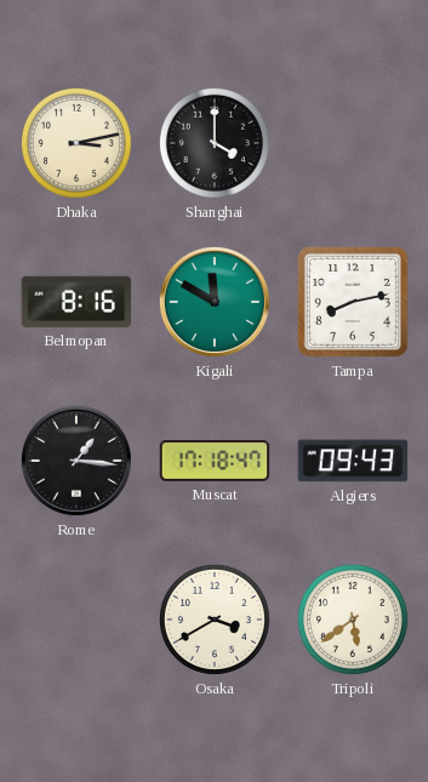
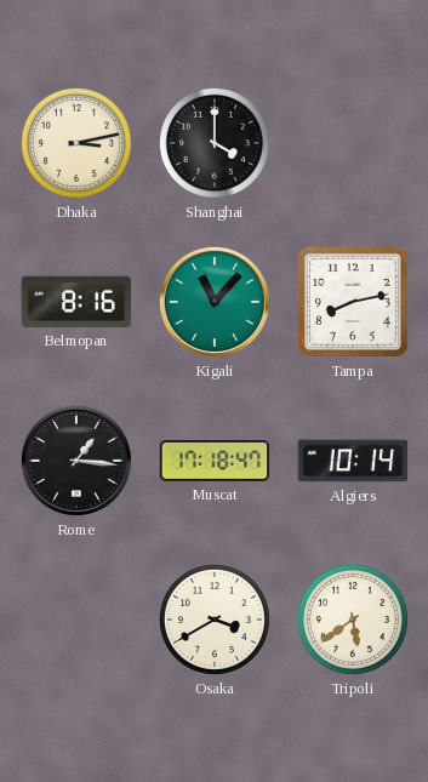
Kigali: 11:50 -> 11:07
Algiers: 09:43 -> 10:14
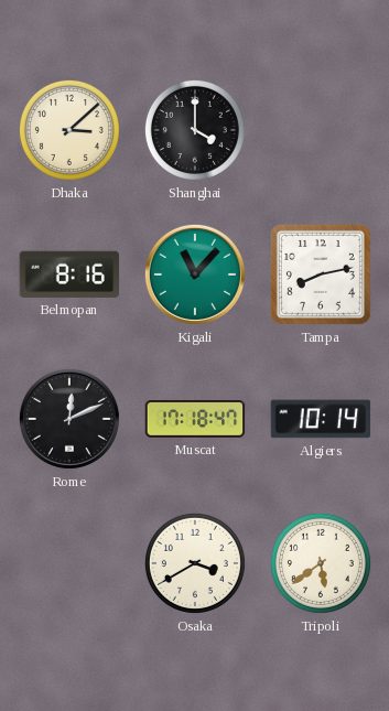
Dhaka: 3:13 -> 3:08
Rome: 1:16 -> 12:11
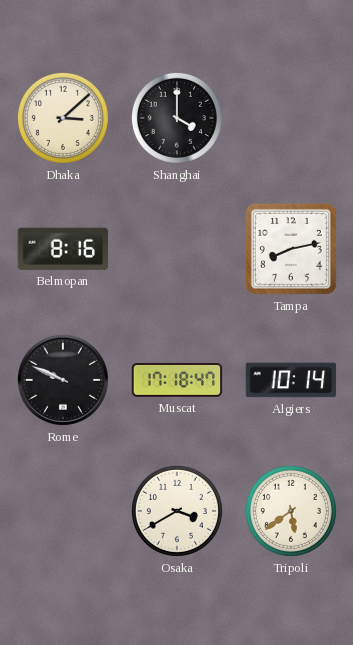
Kigali: 11:07 -> none
Rome: 12:11 -> 9:49
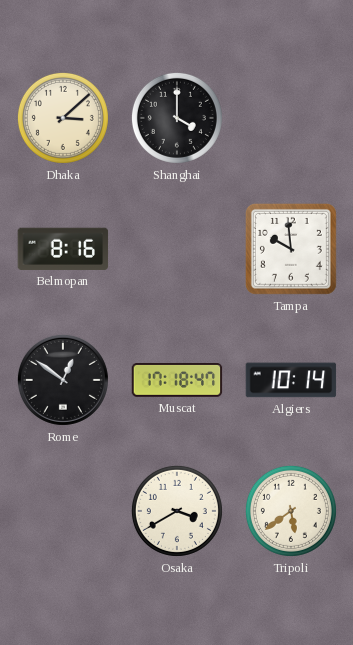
Tampa: 8:13 -> 9:59
Rome: 9:49 -> 12:51
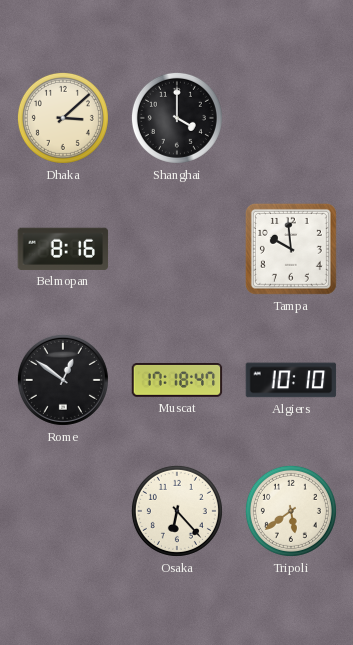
Algiers: 10:14 -> 10:10
Osaka: 3:40 -> 6:23
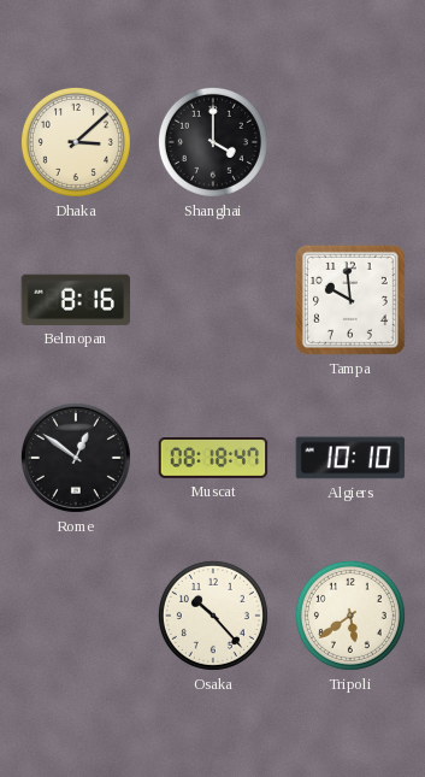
Muscat: 17:18 -> 08:18
Osaka: 6:23 -> 10:23
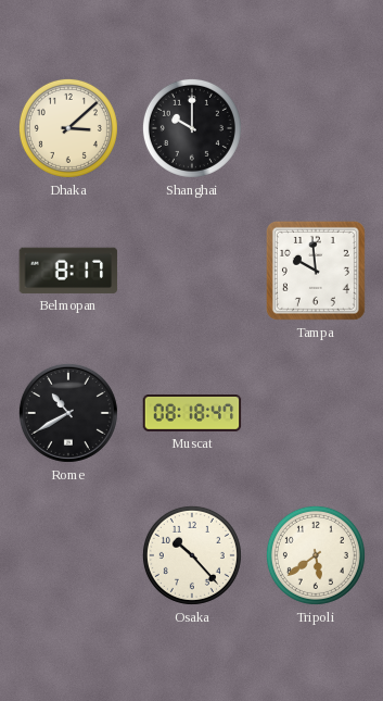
Shanghai: 4:00 -> 10:00
Belmopan: 8:16 -> 8:17
Rome: 12:51 -> 10:40
Algiers: 10:10 -> none
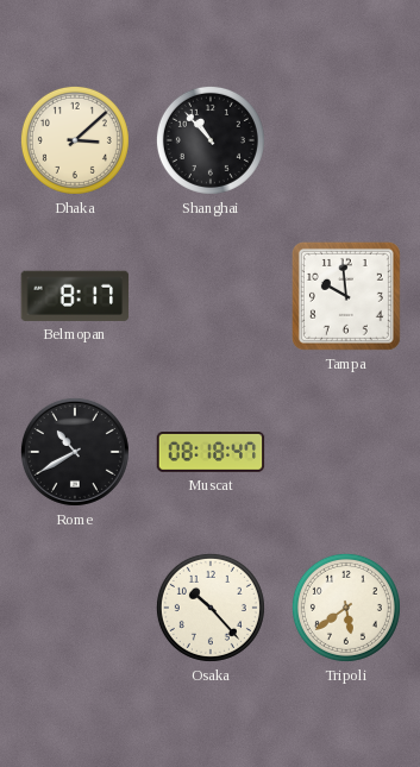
Shanghai: 10:00 -> 10:53
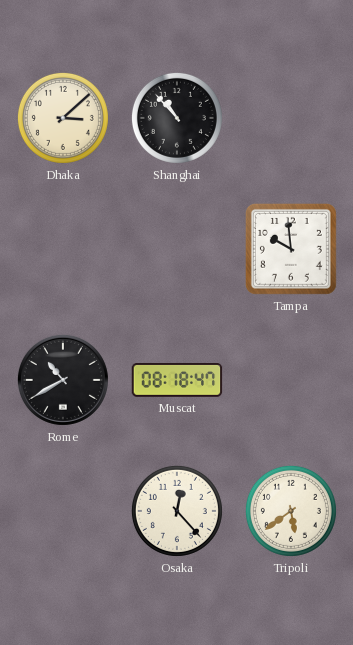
Belmopan: 8:17 -> none
Osaka: 10:23 -> 12:23
